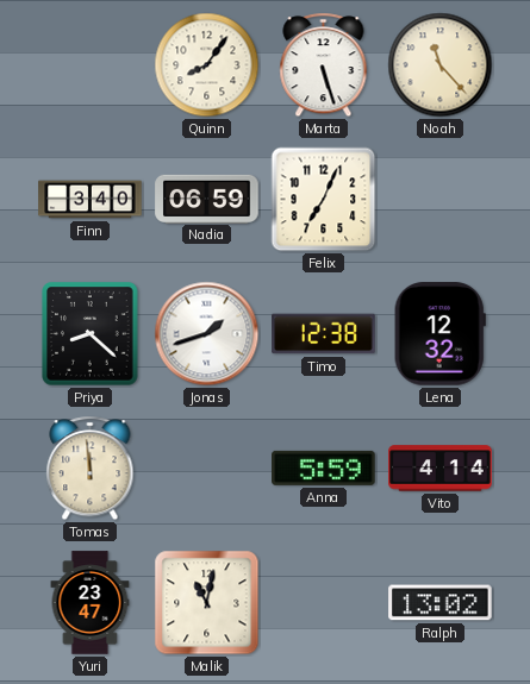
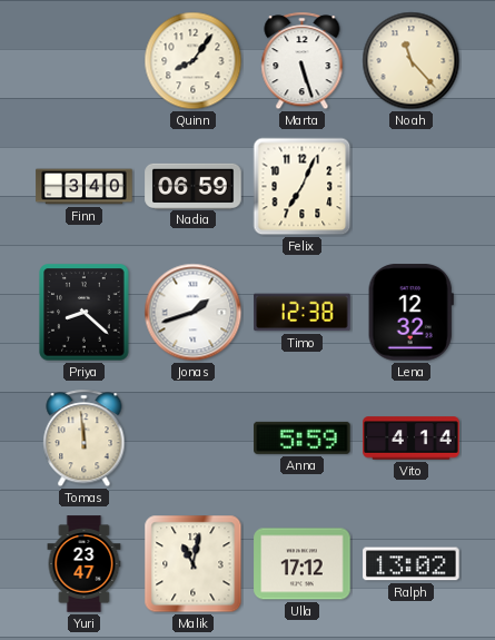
Ulla: none -> 17:12
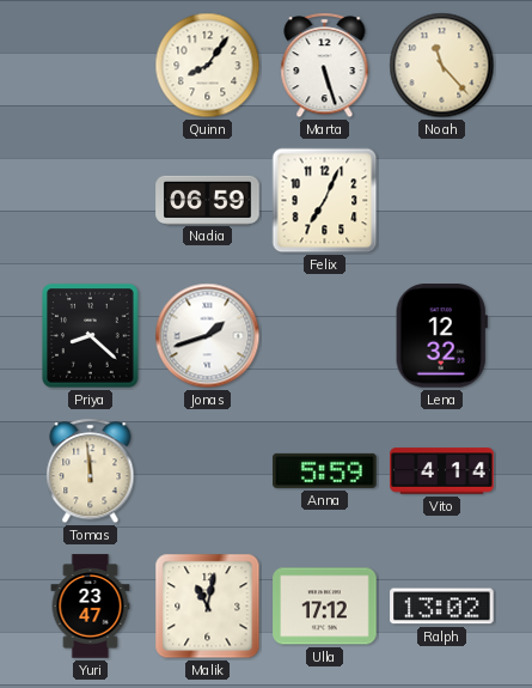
Finn: 3:40 -> none
Timo: 12:38 -> none
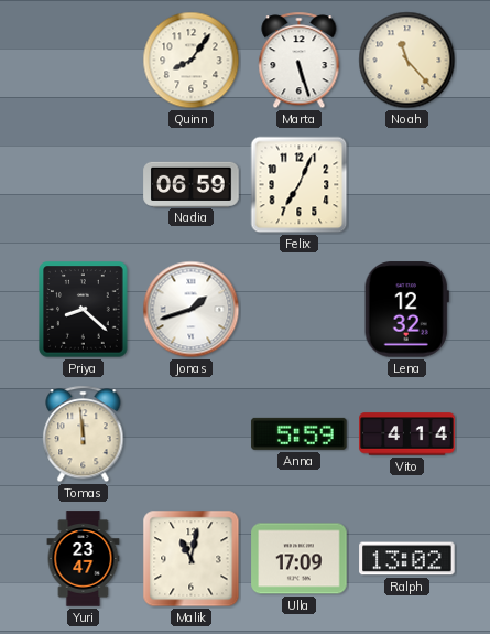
Ulla: 17:12 -> 17:09
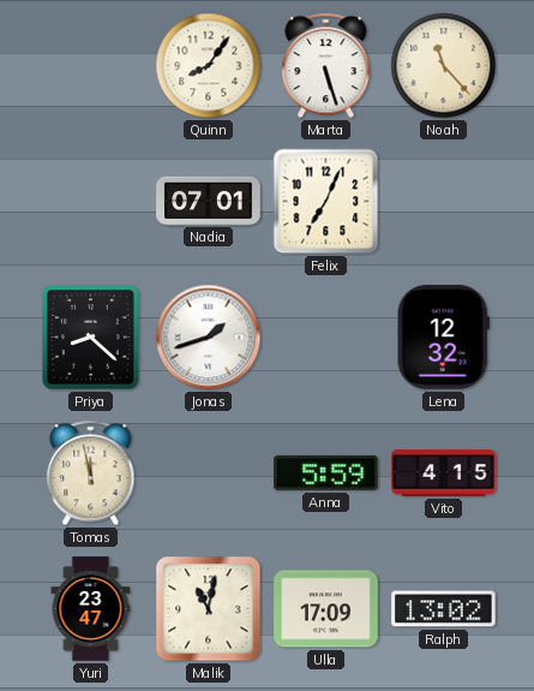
Nadia: 06:59 -> 07:01
Tomas: 11:59 -> 11:58
Vito: 4:14 -> 4:15
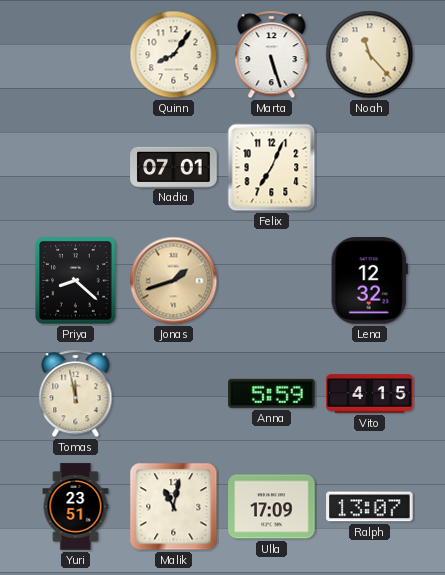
Jonas dial: white -> champagne
Yuri: 23:47 -> 23:51
Ralph: 13:02 -> 13:07
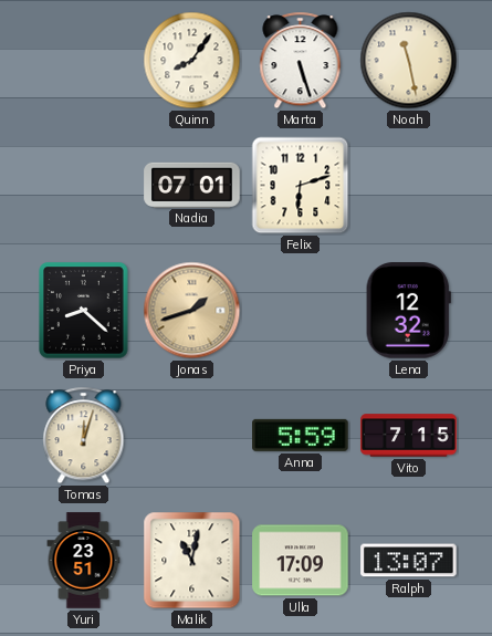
Noah: 11:23 -> 11:28
Felix: 7:04 -> 6:12
Tomas: 11:58 -> 12:03
Vito: 4:15 -> 7:15
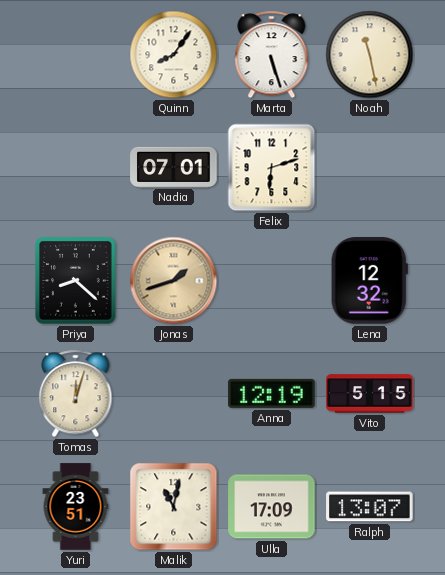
Anna: 5:59 -> 12:19
Vito: 7:15 -> 5:15
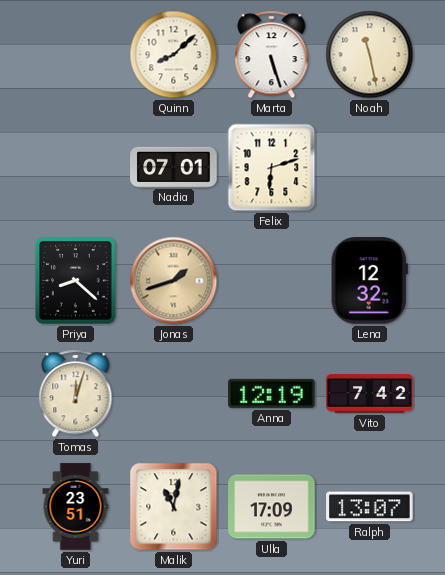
Quinn: 8:06 -> 8:08
Vito: 5:15 -> 7:42
